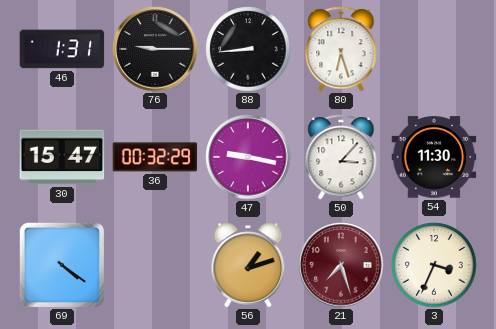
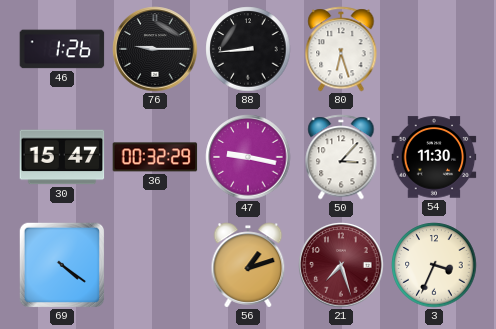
46: 1:31 -> 1:26
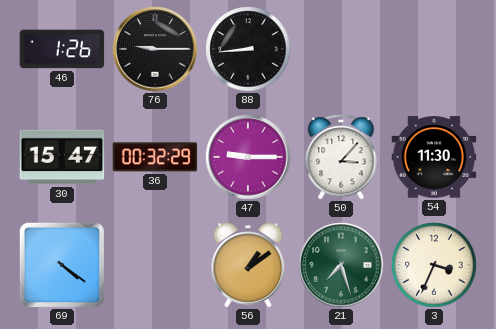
80: 6:27 -> none
47: 9:17 -> 9:15
56: 1:12 -> 1:09
21 dial: burgundy -> green
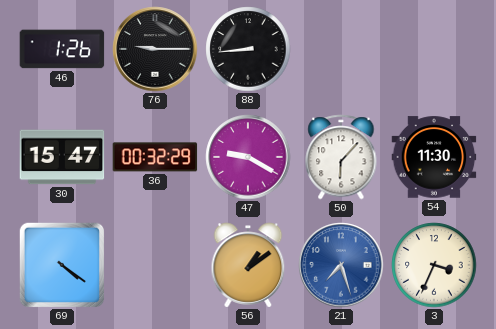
47: 9:15 -> 9:20
50: 3:07 -> 6:07
21 dial: green -> blue
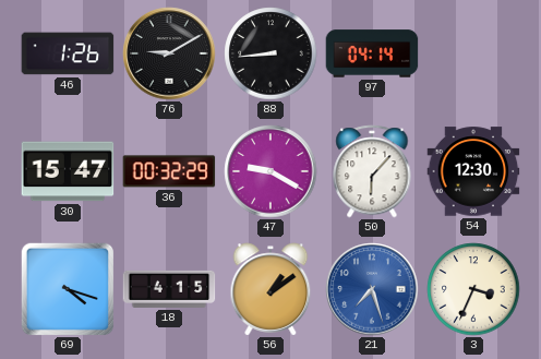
76: 9:15 -> 9:10
97: none -> 04:14
54: 11:30 -> 12:30
69: 4:21 -> 4:18
18: none -> 4:15
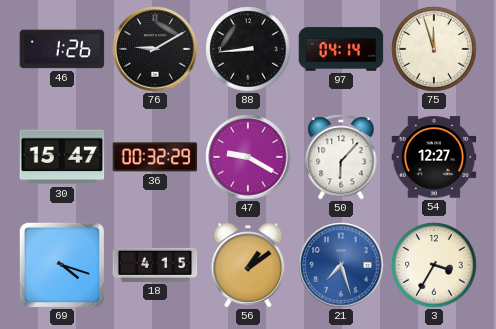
75: none -> 11:57
54: 12:30 -> 12:27
3: 3:34 -> 3:35
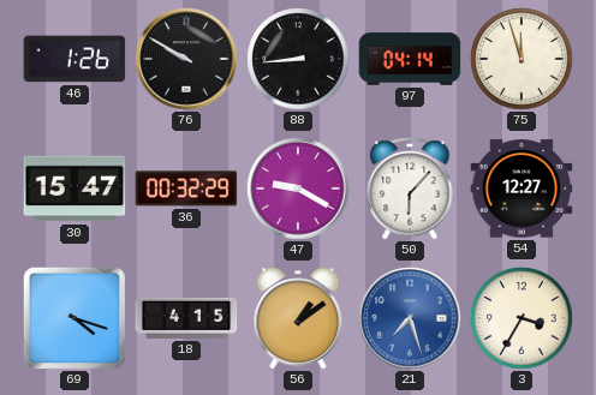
76: 9:10 -> 9:50
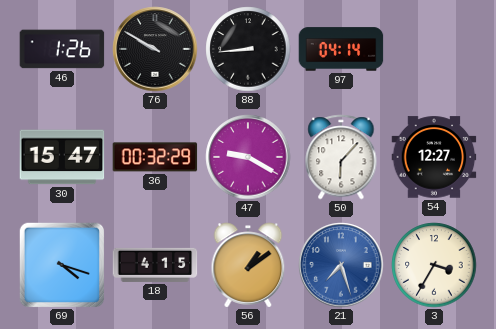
75: 11:57 -> none
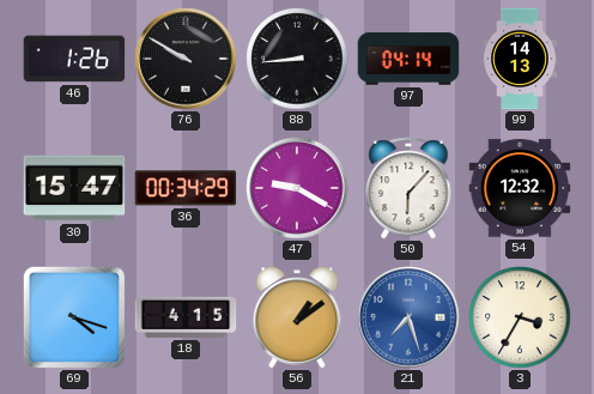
99: none -> 14:13
36: 00:32 -> 00:34
54: 12:27 -> 12:32
